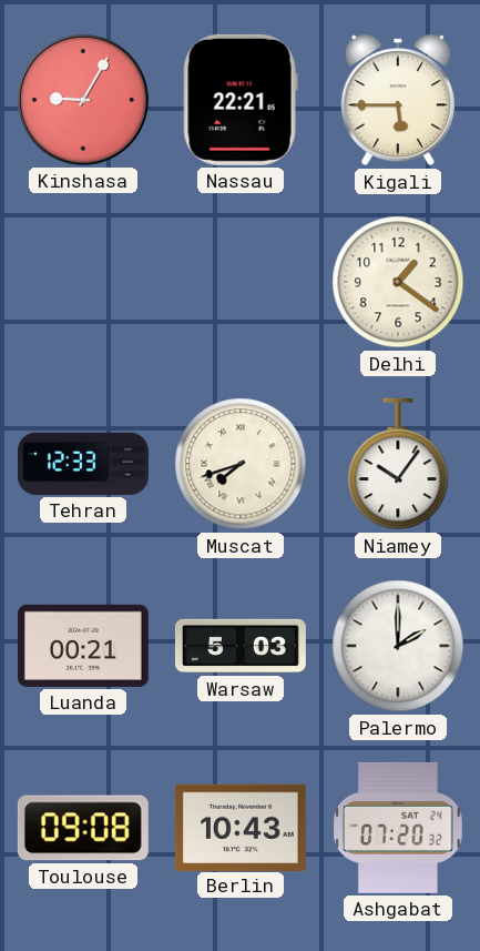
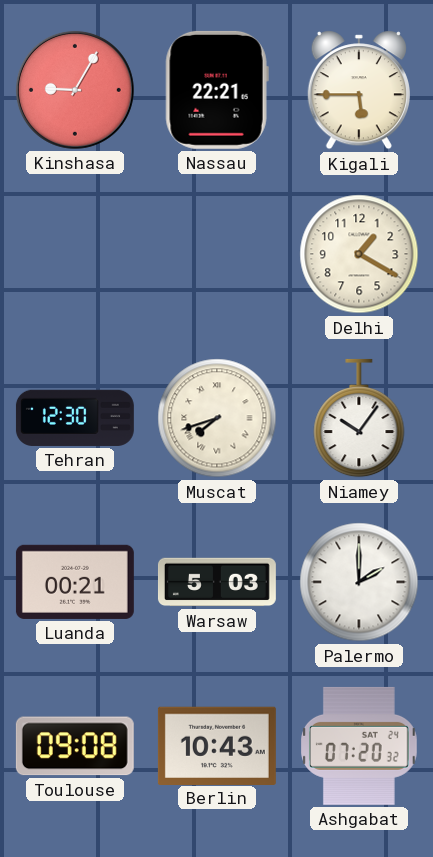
Delhi: 1:21 -> 1:20
Tehran: 12:33 -> 12:30
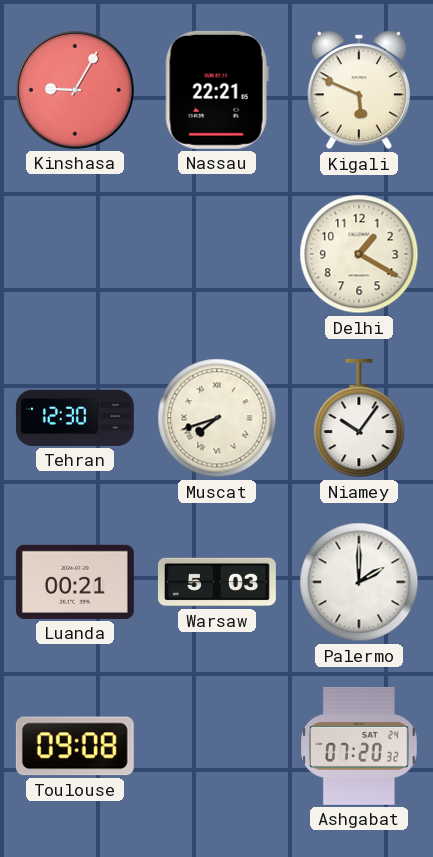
Kigali: 5:45 -> 5:49
Berlin: 10:43 -> none
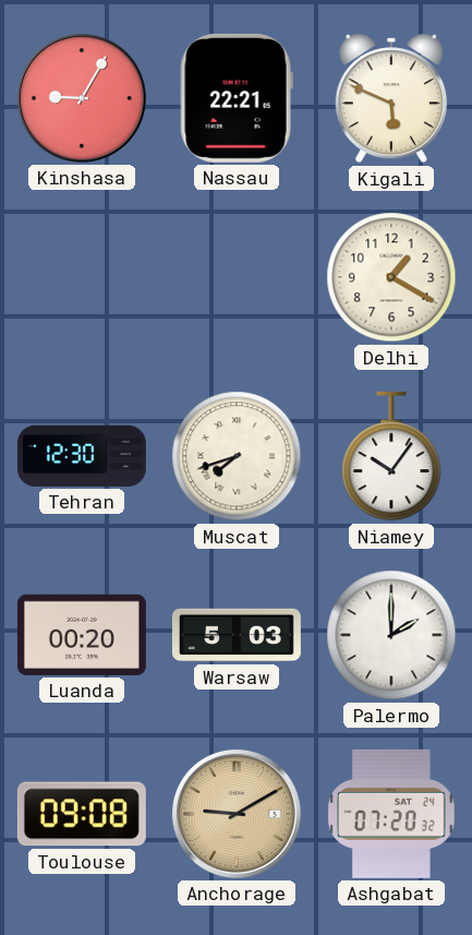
Luanda: 00:21 -> 00:20
Anchorage: none -> 9:10
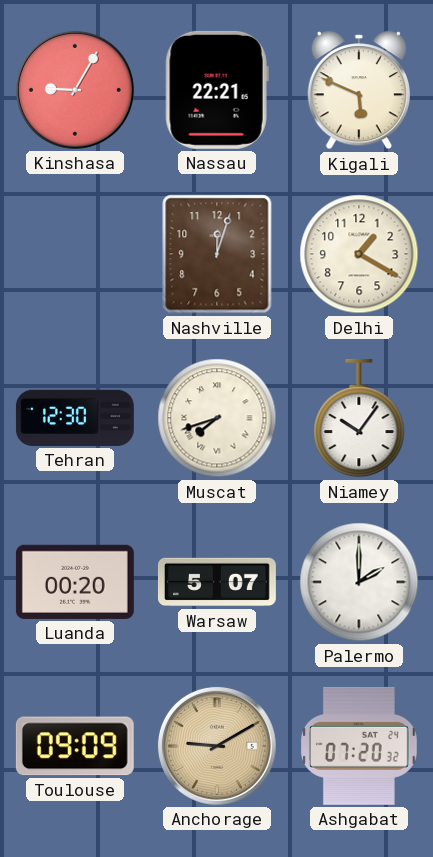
Nashville: none -> 12:03
Warsaw: 5:03 -> 5:07
Toulouse: 09:08 -> 09:09
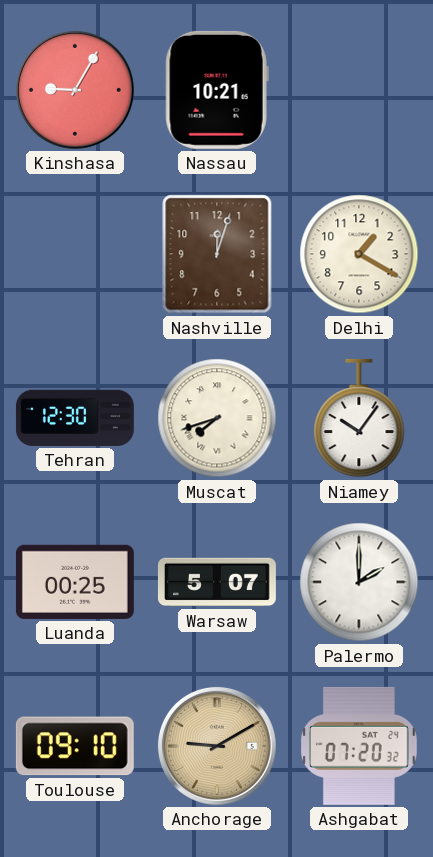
Nassau: 22:21 -> 10:21
Kigali: 5:49 -> none
Luanda: 00:20 -> 00:25
Toulouse: 09:09 -> 09:10
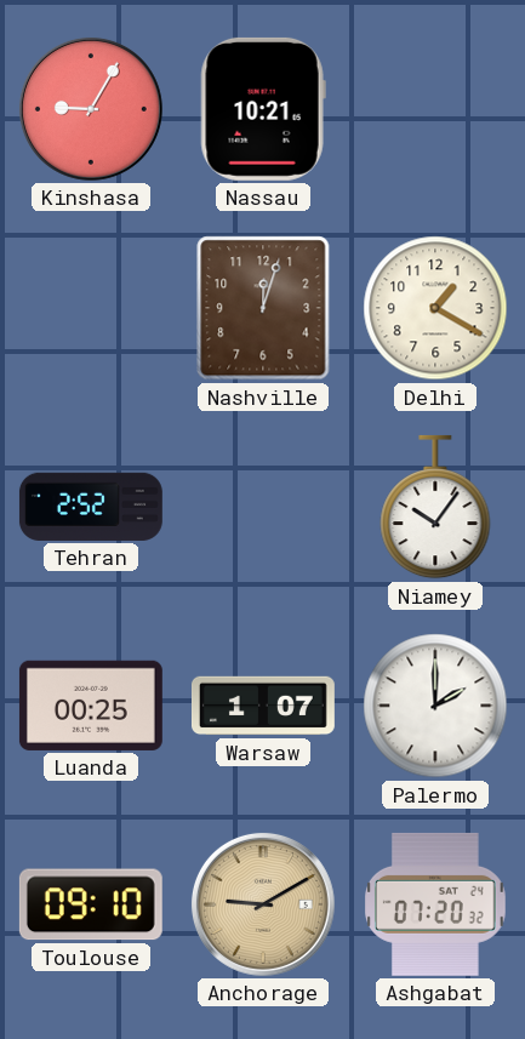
Tehran: 12:30 -> 2:52
Muscat: 7:42 -> none
Warsaw: 5:07 -> 1:07
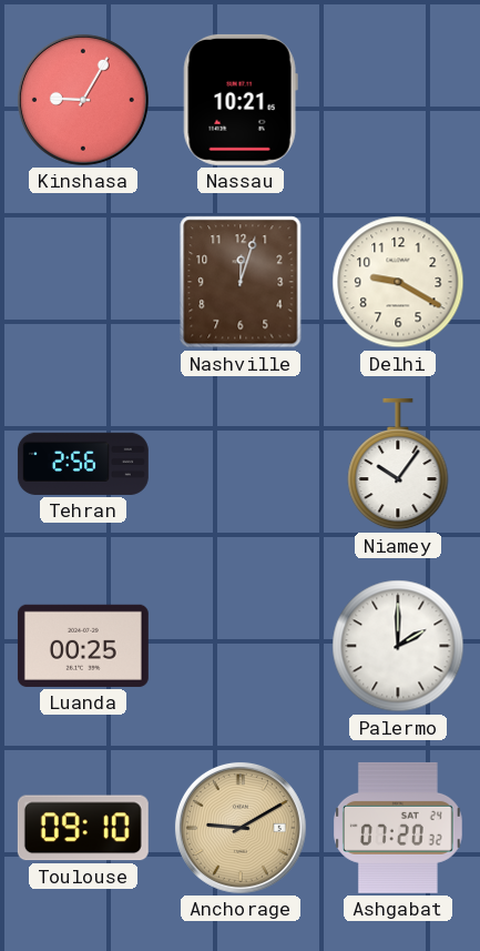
Delhi: 1:20 -> 9:20
Tehran: 2:52 -> 2:56
Warsaw: 1:07 -> none
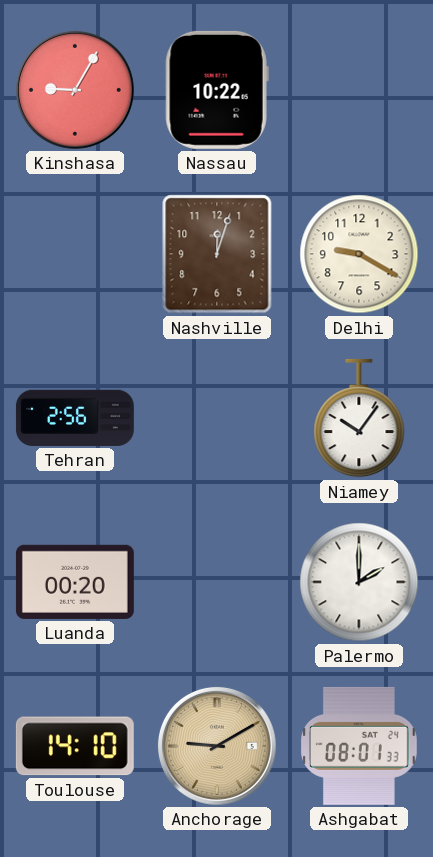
Nassau: 10:21 -> 10:22
Luanda: 00:25 -> 00:20
Toulouse: 09:10 -> 14:10
Ashgabat: 07:20 -> 08:01
